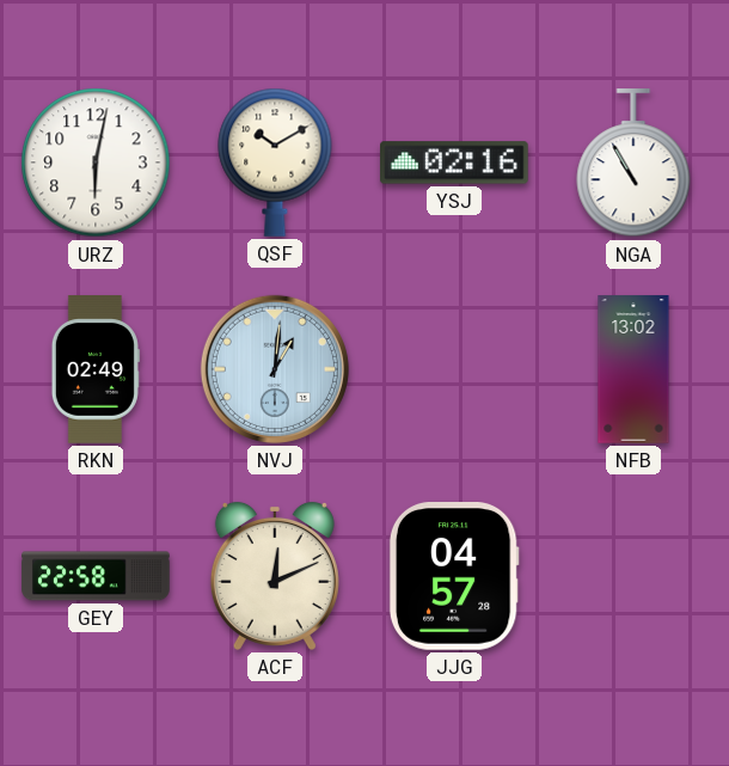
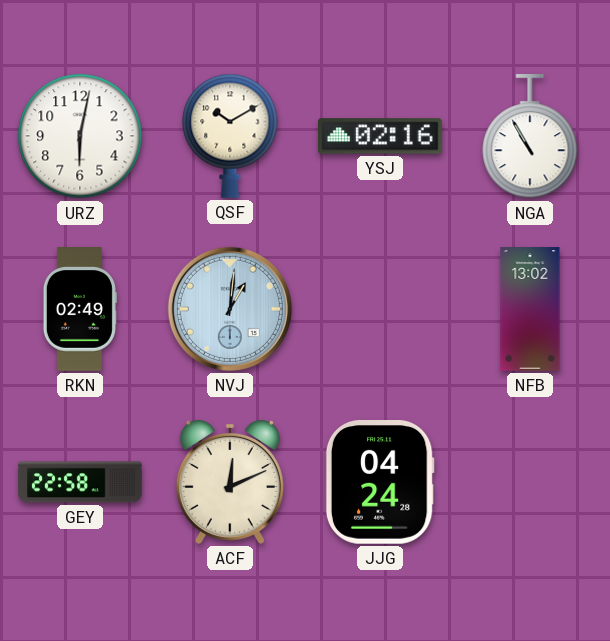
JJG: 04:57 -> 04:24
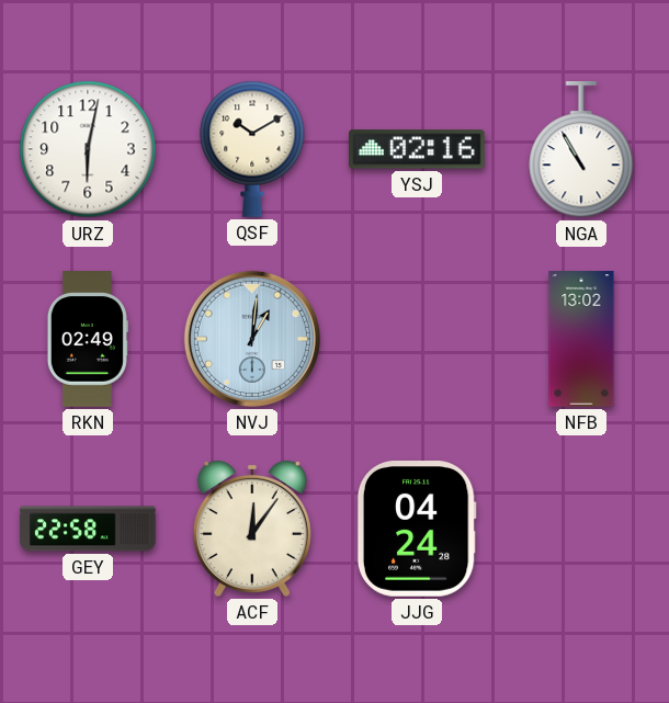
ACF: 12:11 -> 12:06
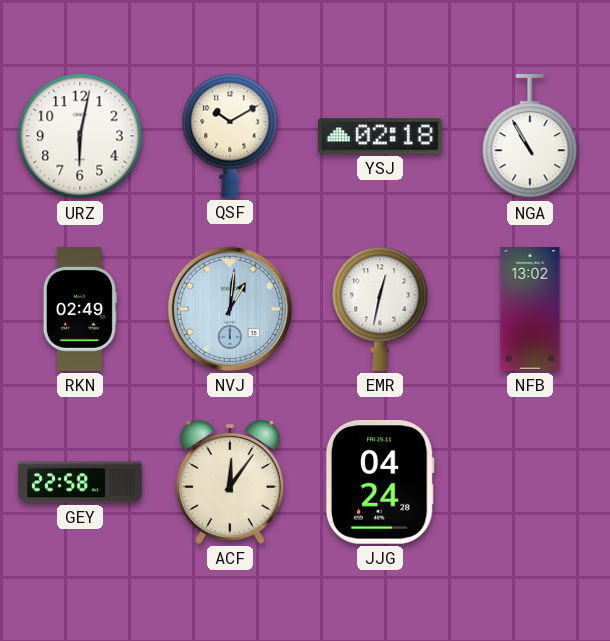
YSJ: 02:16 -> 02:18
EMR: none -> 12:32
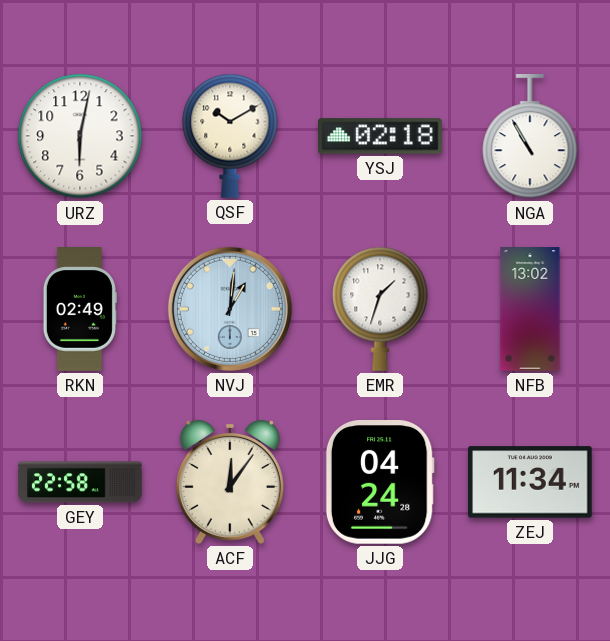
EMR: 12:32 -> 1:33
ZEJ: none -> 11:34
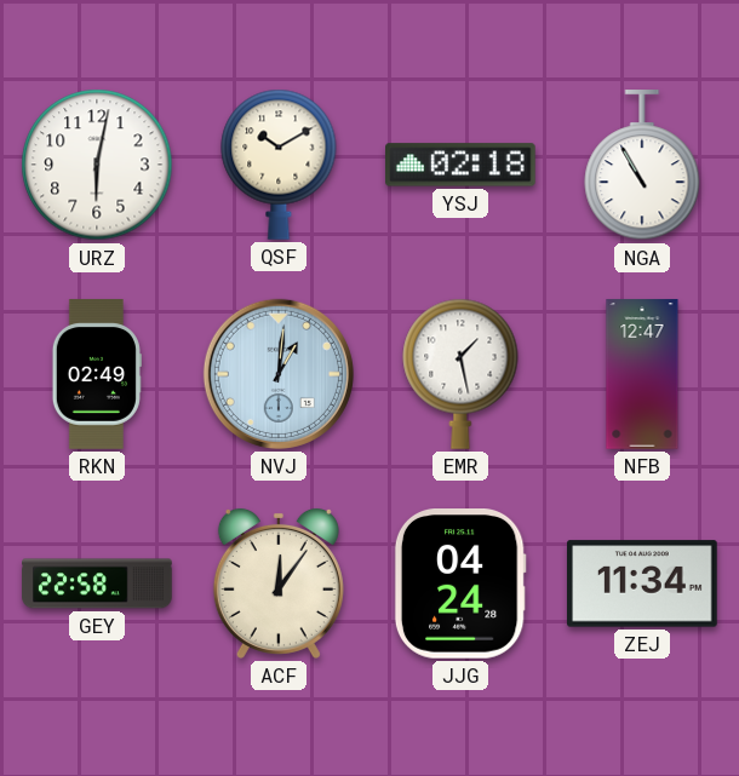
EMR: 1:33 -> 1:28
NFB: 13:02 -> 12:47
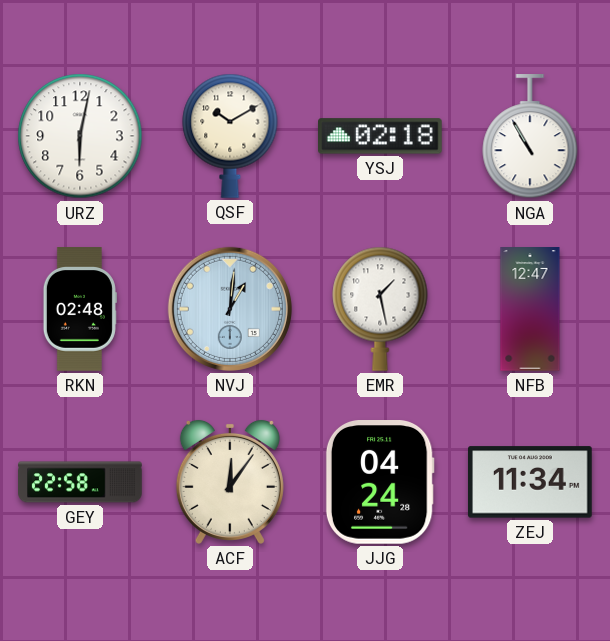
RKN: 02:49 -> 02:48
